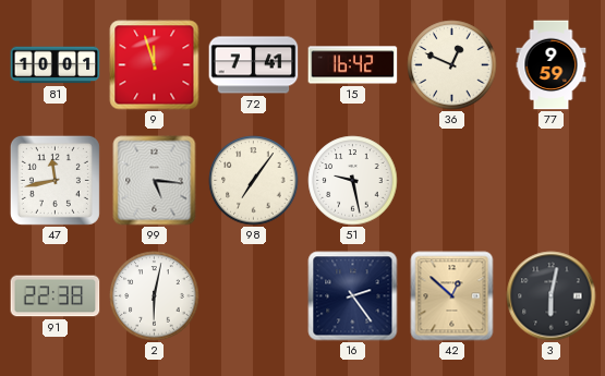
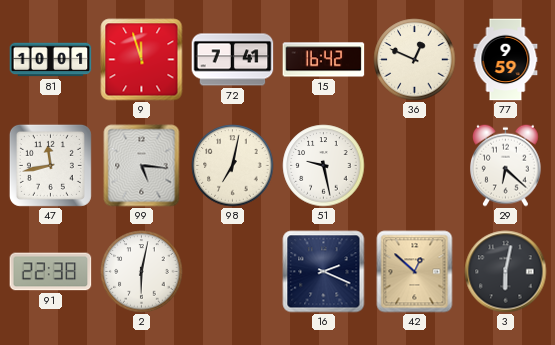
98: 7:06 -> 7:02
29: none -> 6:22
16: 2:24 -> 2:19
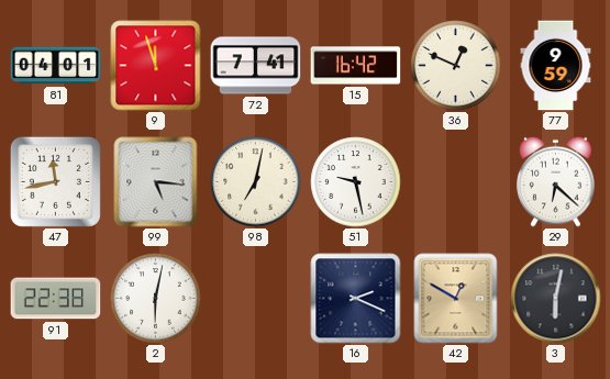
81: 10:01 -> 04:01
42: 12:52 -> 12:50
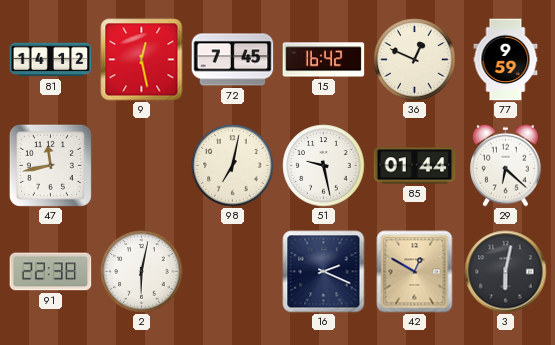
81: 04:01 -> 14:12
9: 11:57 -> 12:28
72: 7:41 -> 7:45
99: 5:16 -> none
85: none -> 01:44
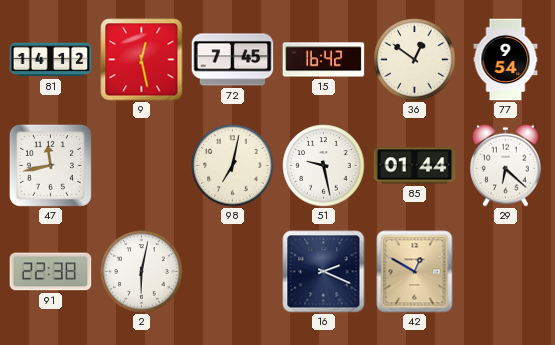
36: 12:49 -> 12:51
77: 9:59 -> 9:54
3: 6:02 -> none
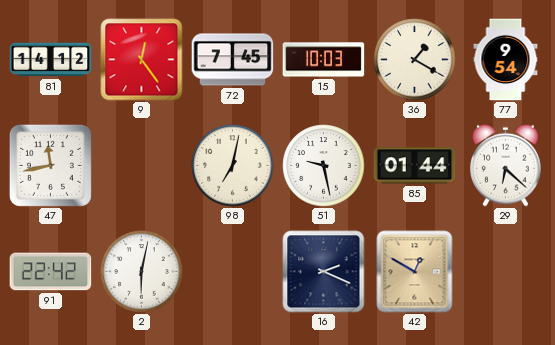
9: 12:28 -> 12:24
15: 16:42 -> 10:03
36: 12:51 -> 1:20
91: 22:38 -> 22:42
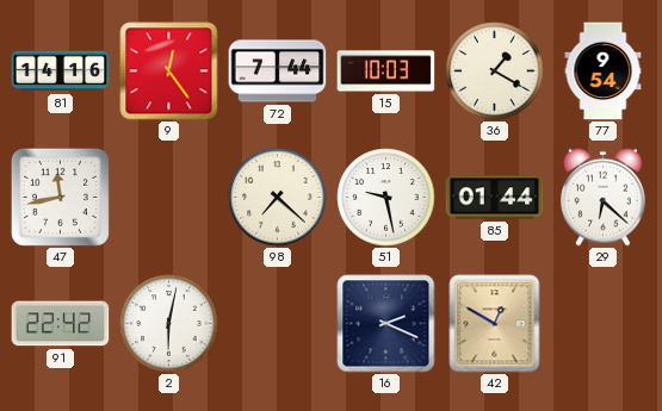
81: 14:12 -> 14:16
72: 7:45 -> 7:44
98: 7:02 -> 7:22
